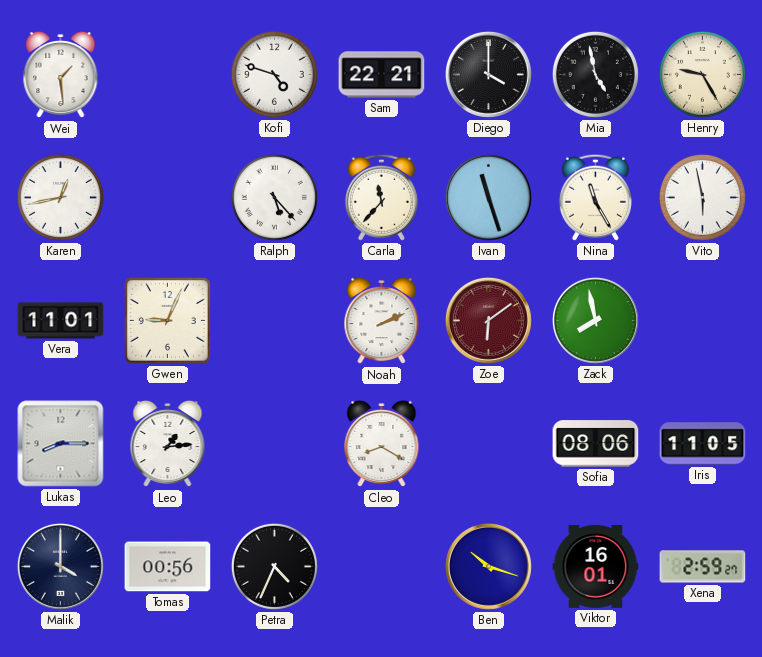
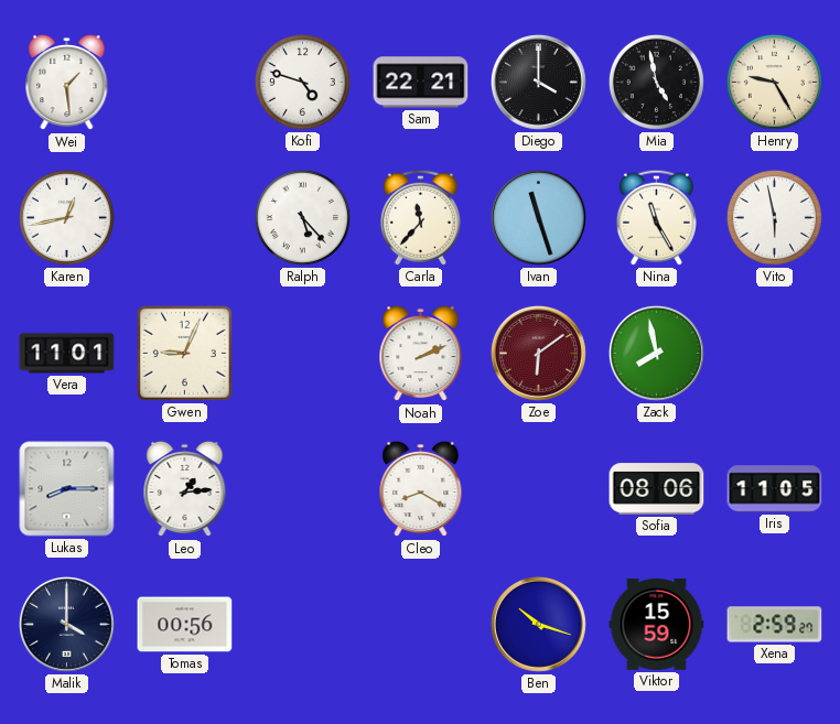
Petra: 4:34 -> none
Viktor: 16:01 -> 15:59
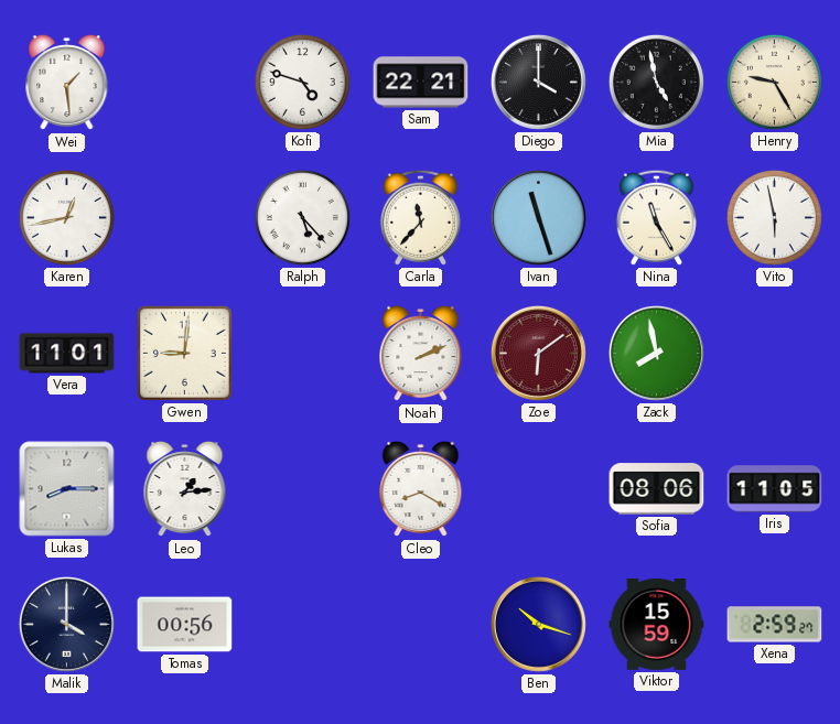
Gwen: 9:04 -> 9:01
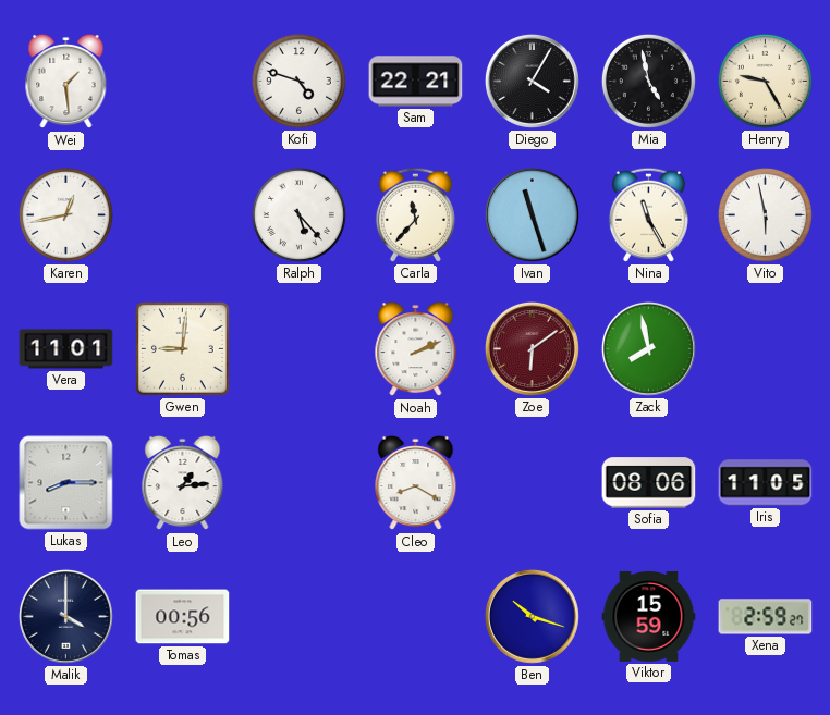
Diego: 4:00 -> 4:05
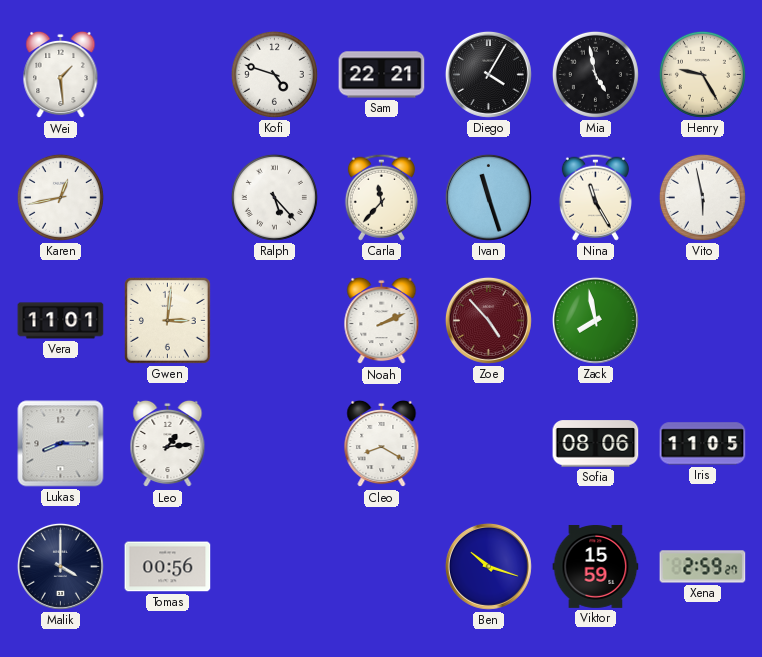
Gwen: 9:01 -> 3:01
Zoe: 6:09 -> 4:53
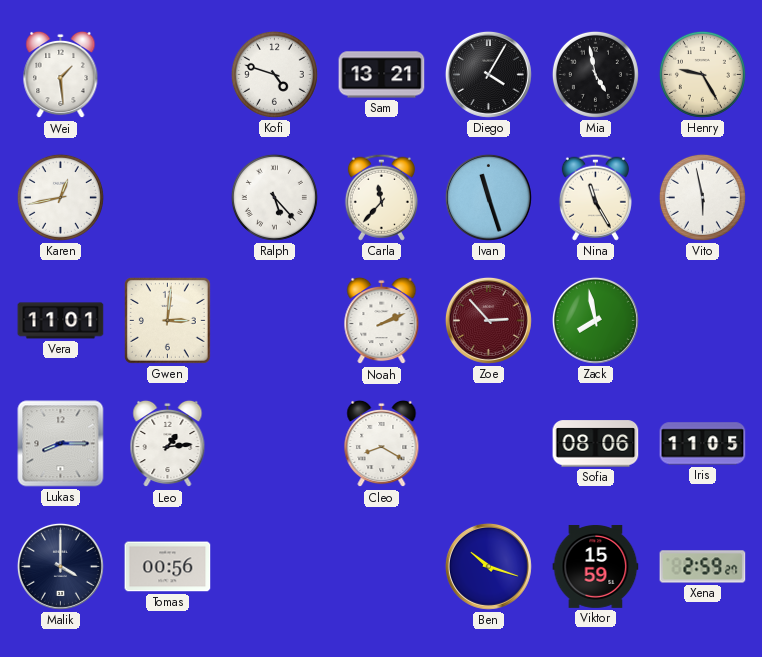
Sam: 22:21 -> 13:21
Zoe: 4:53 -> 2:53
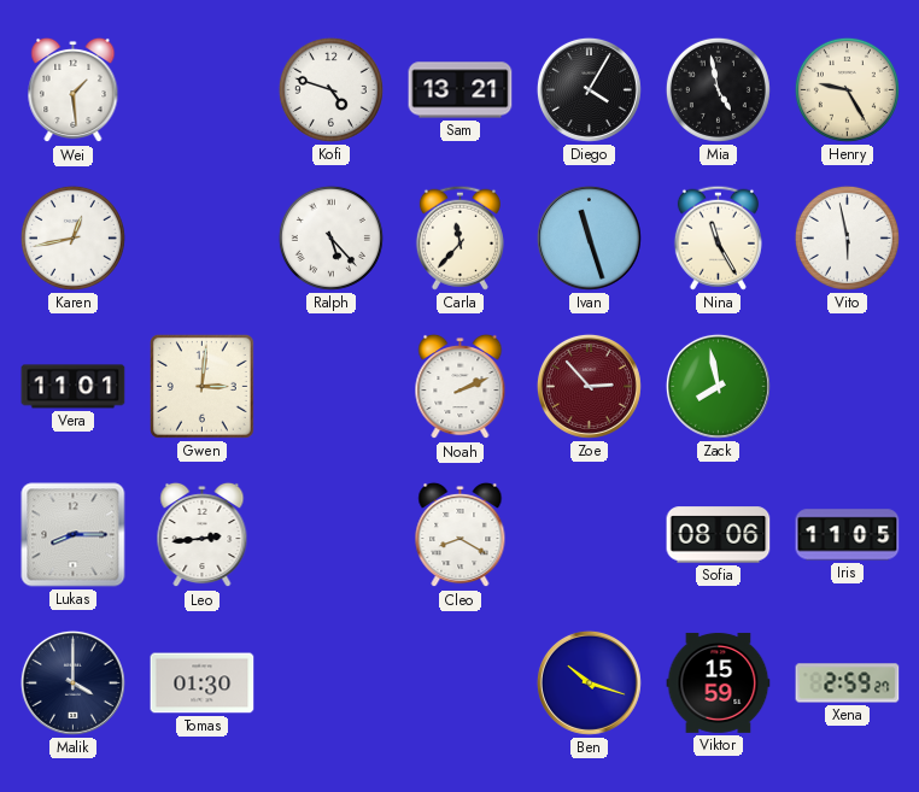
Leo: 1:14 -> 2:44
Tomas: 00:56 -> 01:30
